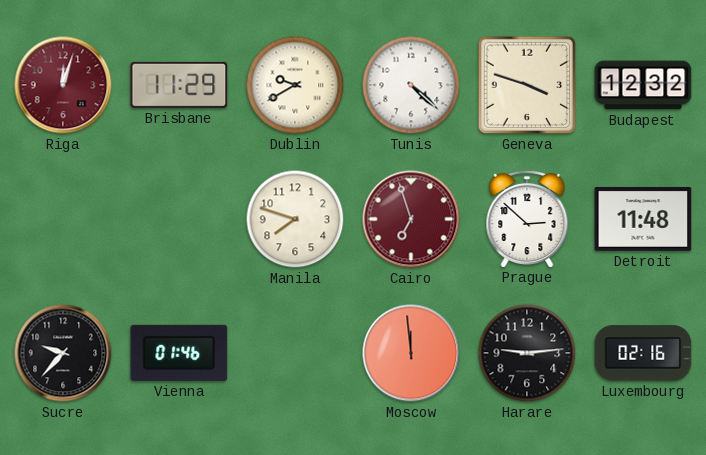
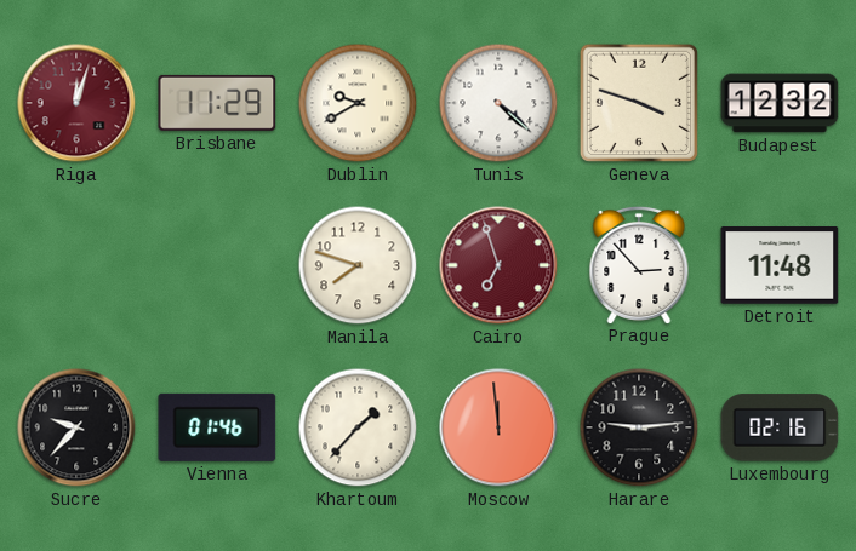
Prague: 2:52 -> 2:53
Khartoum: none -> 1:37
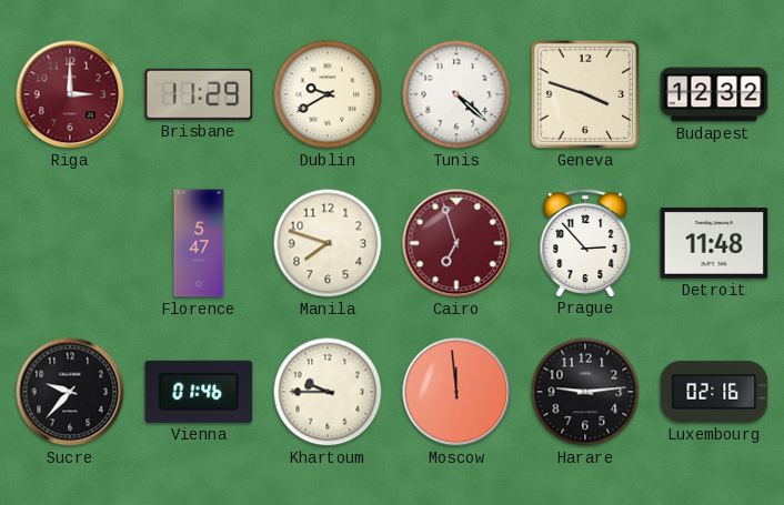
Riga: 12:03 -> 3:00
Florence: none -> 5:47
Khartoum: 1:37 -> 9:45
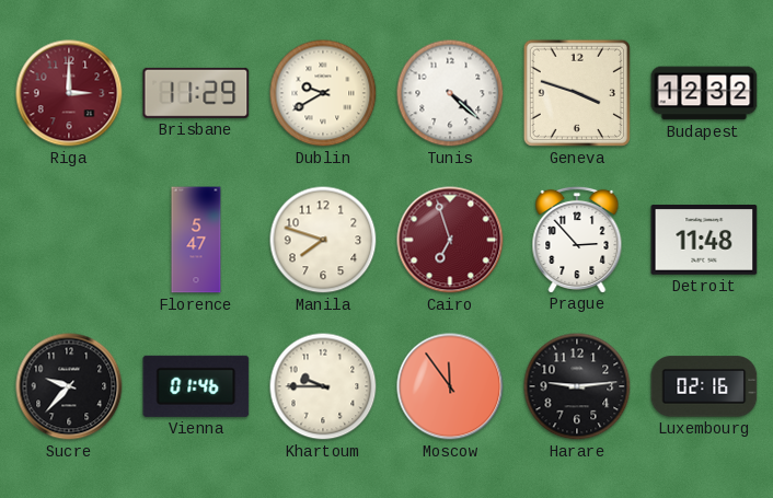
Moscow: 11:59 -> 11:54
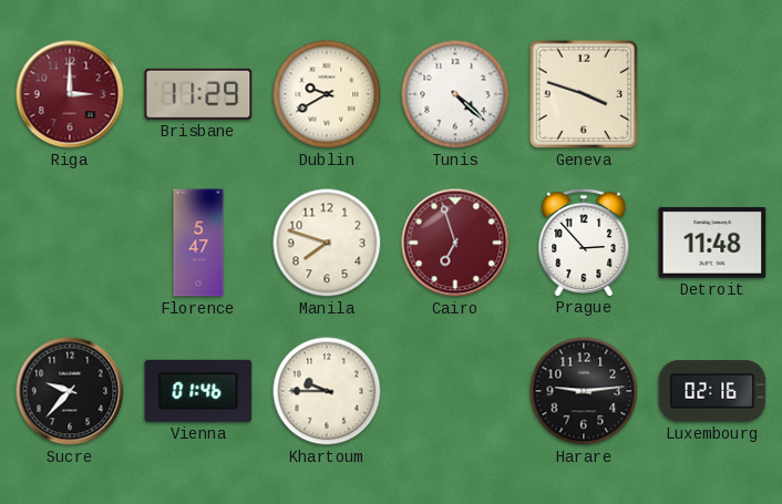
Budapest: 12:32 -> none
Moscow: 11:54 -> none
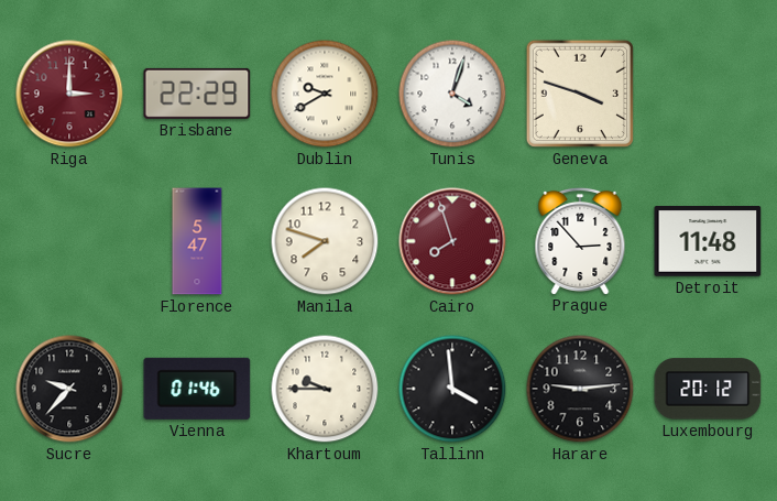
Brisbane: 11:29 -> 22:29
Tunis: 4:22 -> 4:03
Cairo: 6:57 -> 7:57
Tallinn: none -> 3:59
Luxembourg: 02:16 -> 20:12
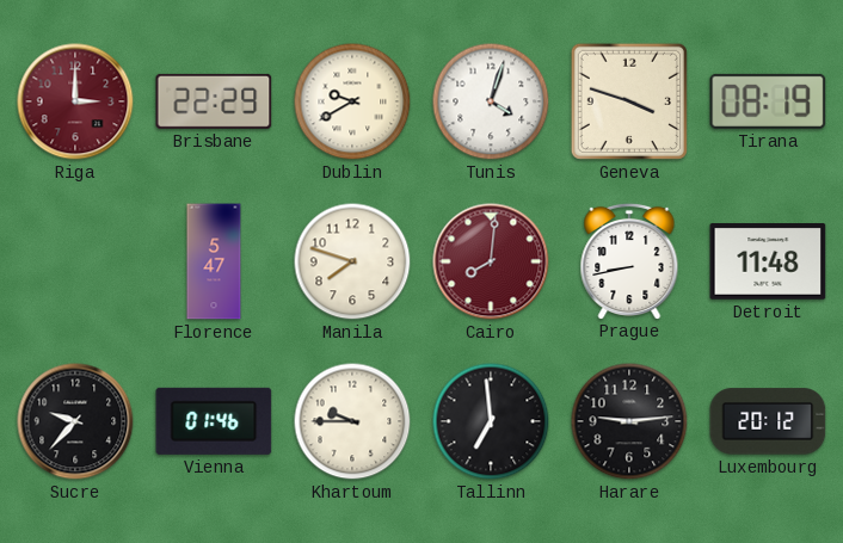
Tirana: none -> 08:19
Cairo: 7:57 -> 8:01
Prague: 2:53 -> 8:43
Tallinn: 3:59 -> 6:59
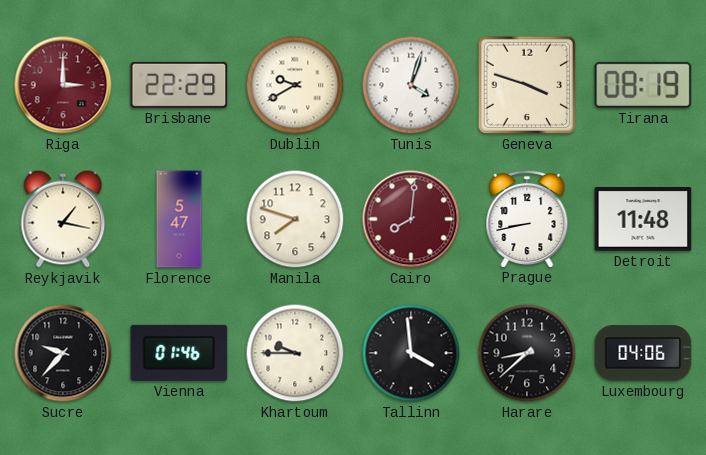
Reykjavik: none -> 1:17
Tallinn: 6:59 -> 3:59
Harare: 9:14 -> 8:38
Luxembourg: 20:12 -> 04:06
